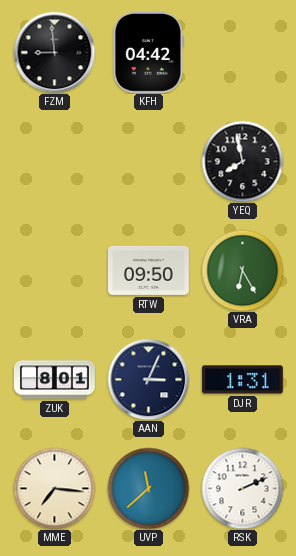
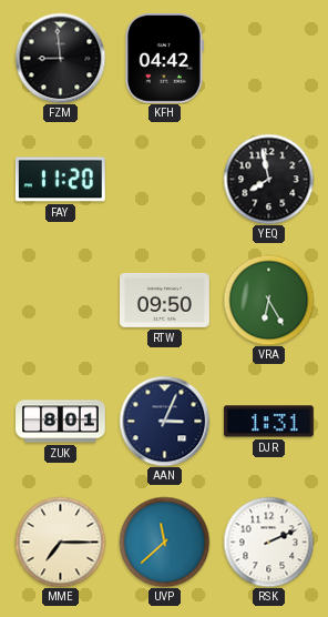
FAY: none -> 11:20
MME: 7:16 -> 7:15
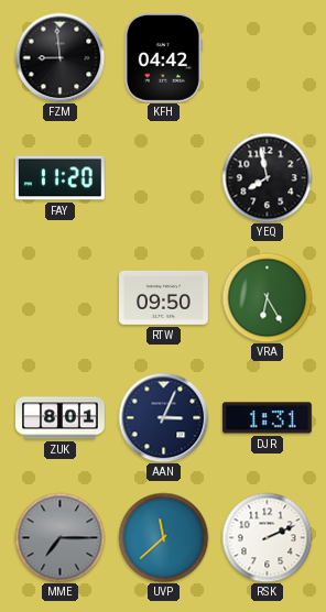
MME dial: cream -> grey
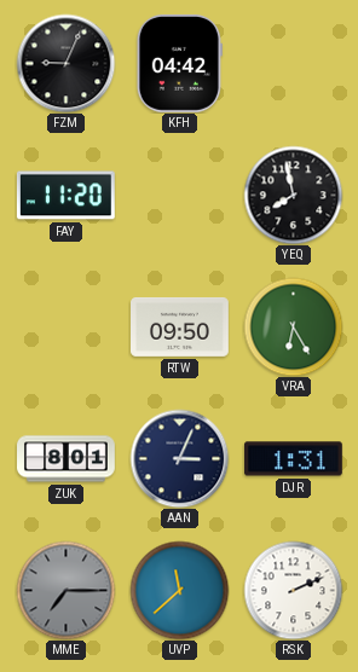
FZM: 8:59 -> 9:04
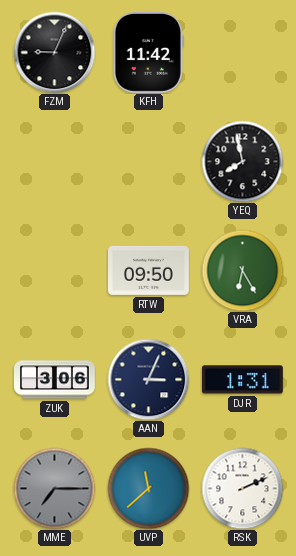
KFH: 04:42 -> 11:42
FAY: 11:20 -> none
ZUK: 8:01 -> 3:06
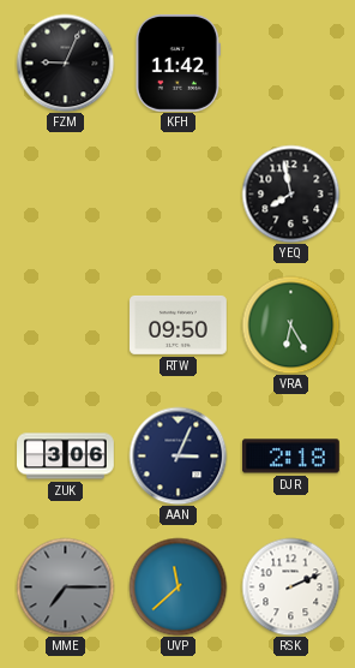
DJR: 1:31 -> 2:18
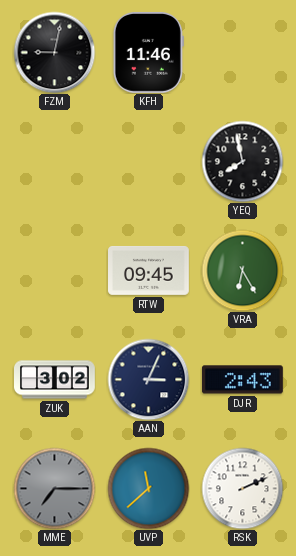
FZM: 9:04 -> 9:02
KFH: 11:42 -> 11:46
RTW: 09:50 -> 09:45
ZUK: 3:06 -> 3:02
DJR: 2:18 -> 2:43
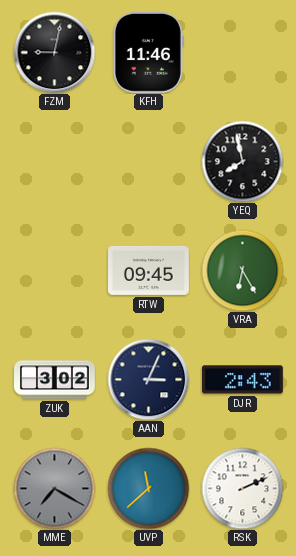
MME: 7:15 -> 7:20
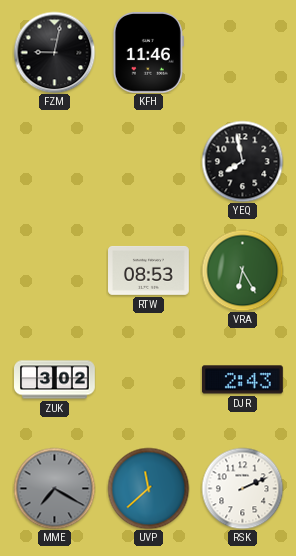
RTW: 09:45 -> 08:53
AAN: 3:04 -> none
